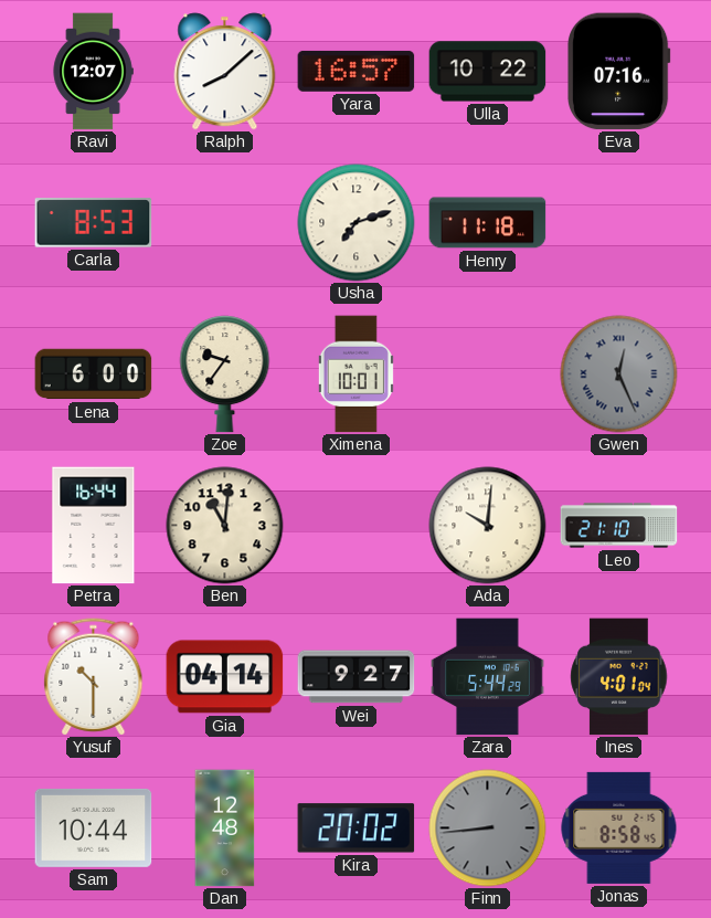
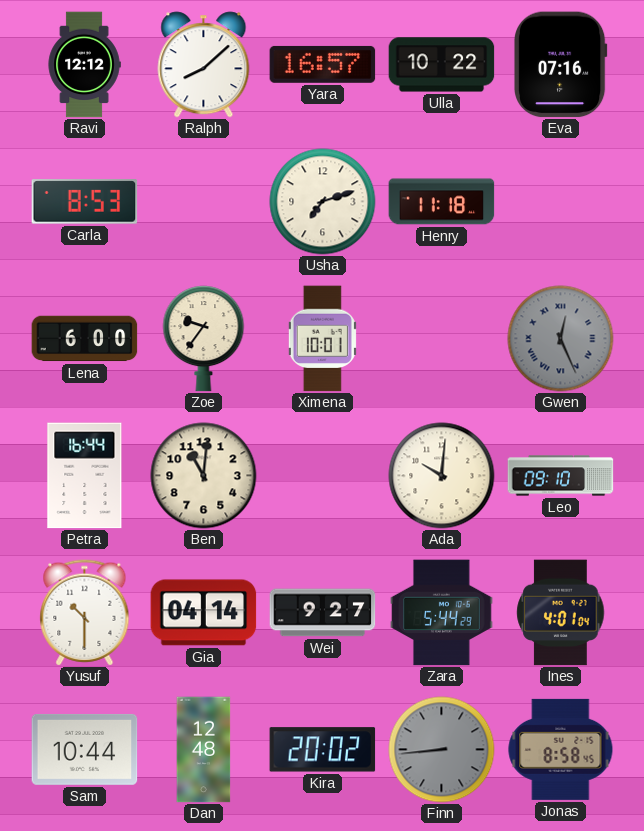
Ravi: 12:07 -> 12:12
Leo: 21:10 -> 09:10
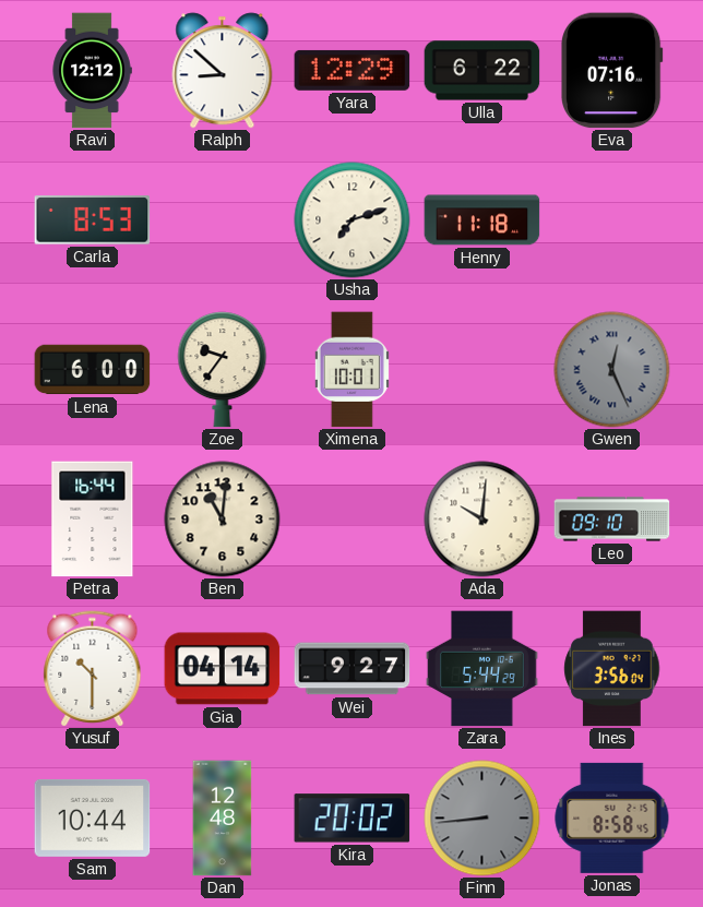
Ralph: 8:08 -> 8:52
Yara: 16:57 -> 12:29
Ulla: 10:22 -> 6:22
Ines: 4:01 -> 3:56
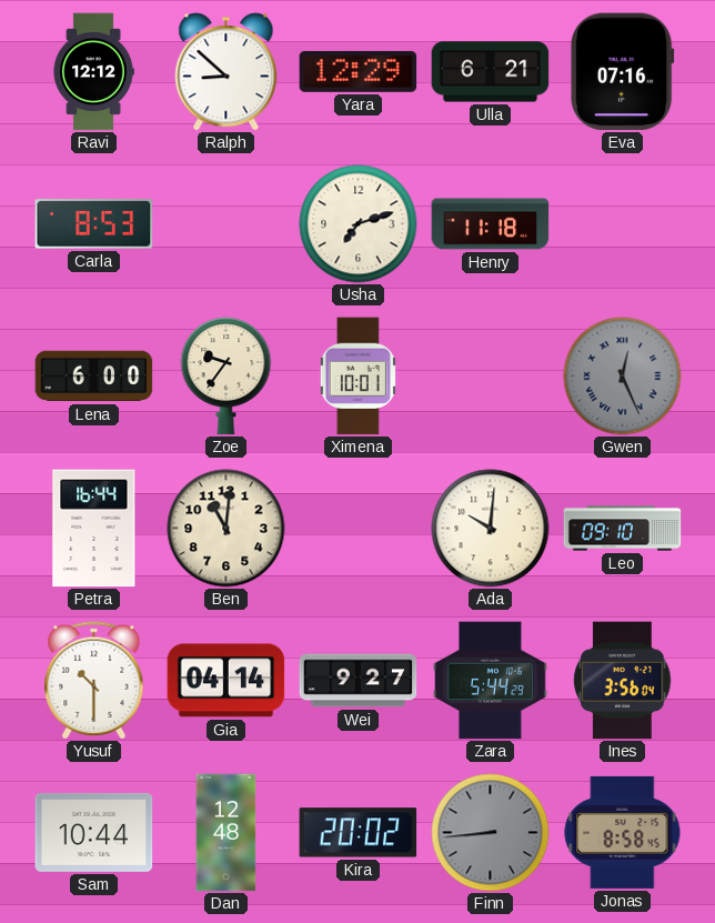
Ulla: 6:22 -> 6:21
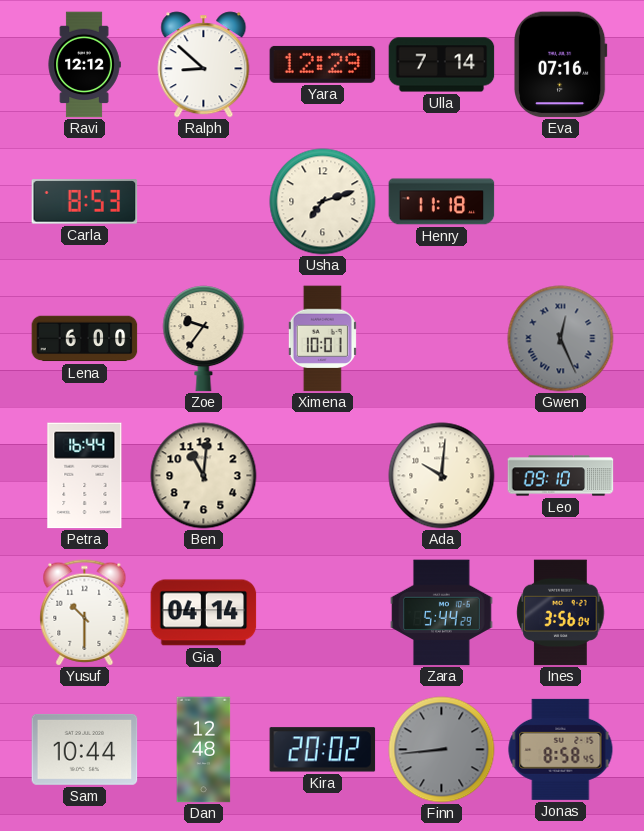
Ulla: 6:21 -> 7:14
Wei: 9:27 -> none
